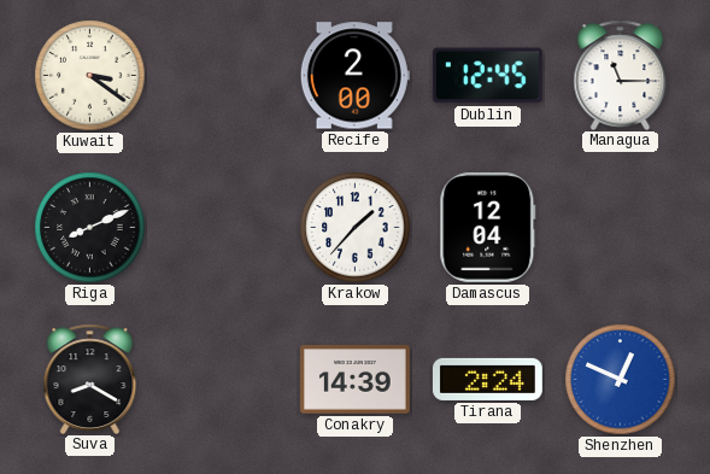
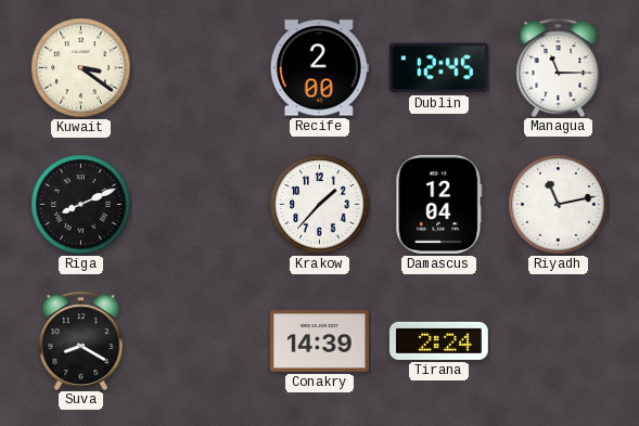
Riyadh: none -> 11:13
Shenzhen: 12:49 -> none
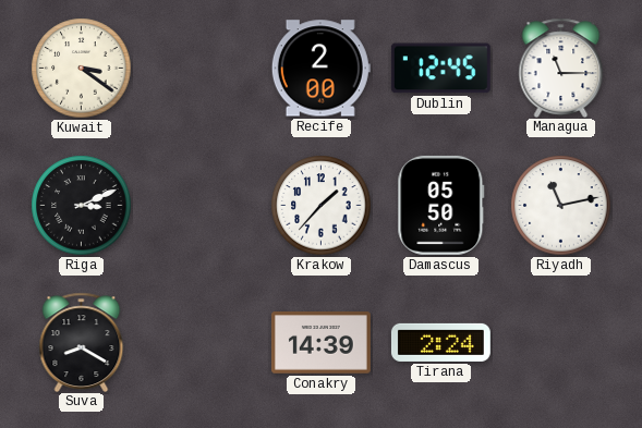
Riga: 8:11 -> 3:11
Damascus: 12:04 -> 05:50
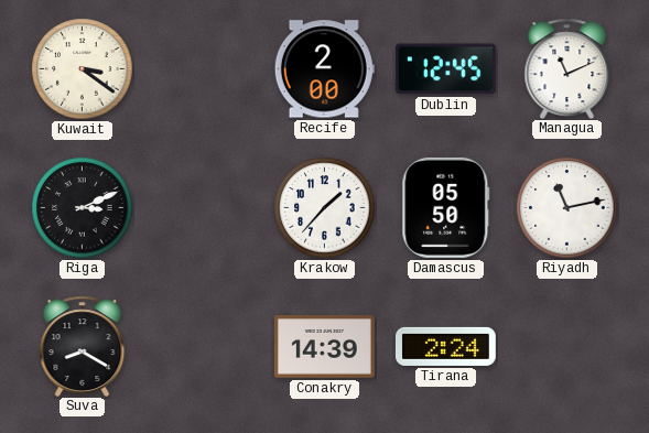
Managua: 11:15 -> 11:11
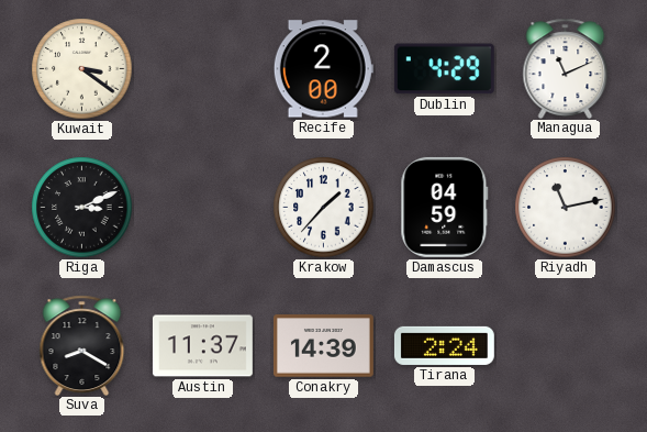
Dublin: 12:45 -> 4:29
Damascus: 05:50 -> 04:59
Austin: none -> 11:37
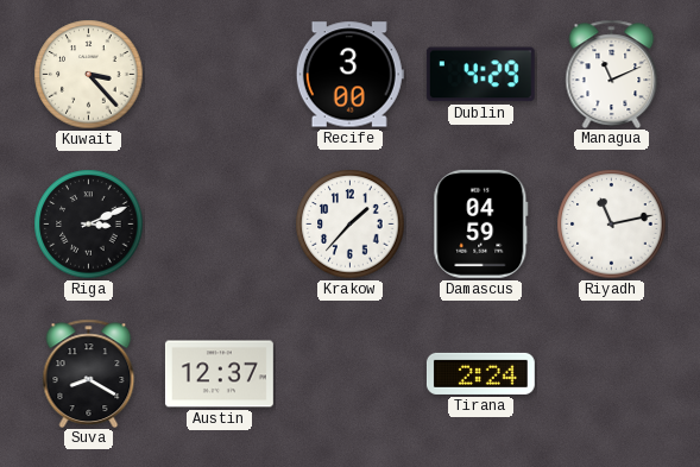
Kuwait: 3:21 -> 3:23
Recife: 2:00 -> 3:00
Austin: 11:37 -> 12:37
Conakry: 14:39 -> none
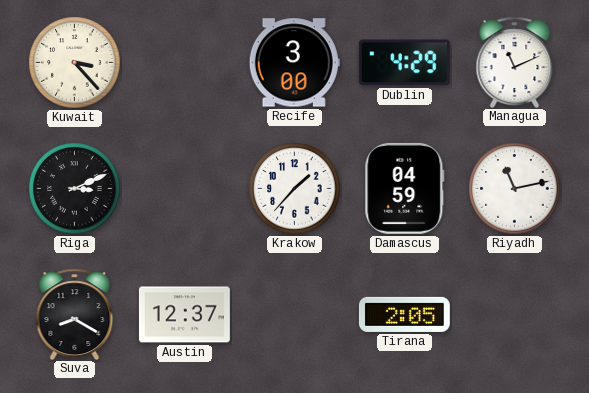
Tirana: 2:24 -> 2:05
